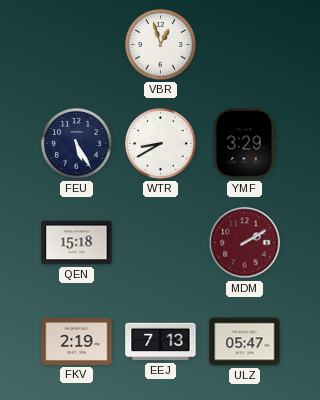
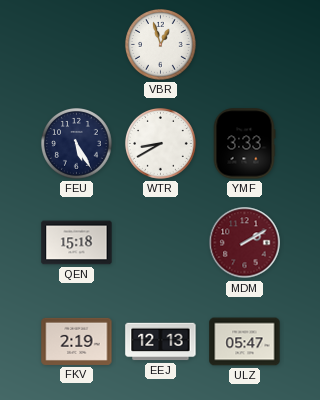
YMF: 3:29 -> 3:33
EEJ: 7:13 -> 12:13
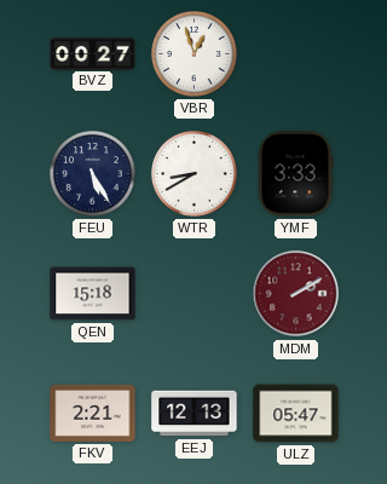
BVZ: none -> 00:27
FKV: 2:19 -> 2:21
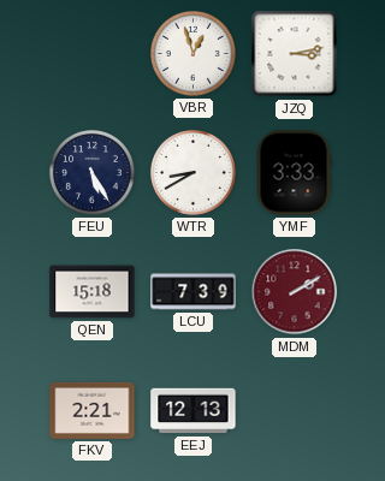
BVZ: 00:27 -> none
JZQ: none -> 3:13
LCU: none -> 7:39
ULZ: 05:47 -> none
